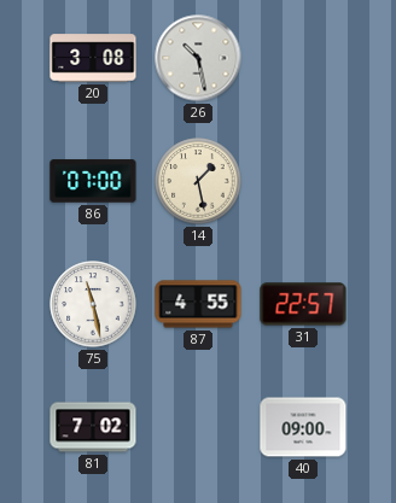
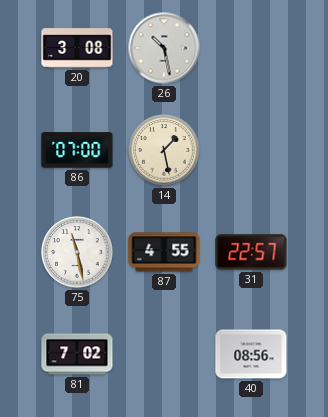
40: 09:00 -> 08:56
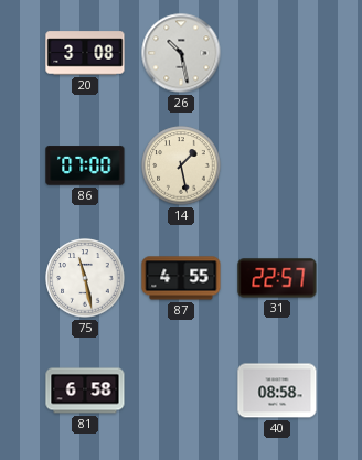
81: 7:02 -> 6:58
40: 08:56 -> 08:58
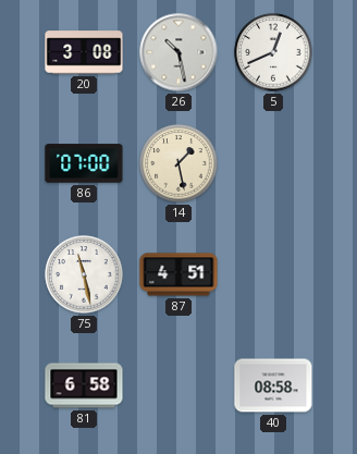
5: none -> 12:41
87: 4:55 -> 4:51
31: 22:57 -> none
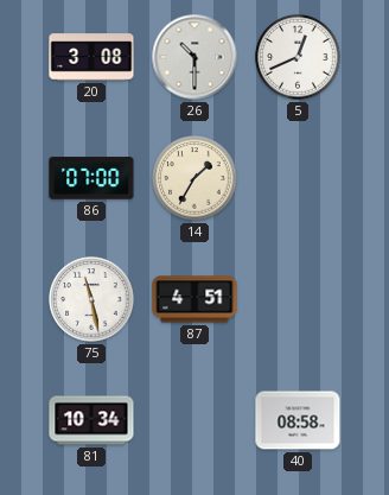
26: 10:28 -> 10:30
14: 1:28 -> 1:35
81: 6:58 -> 10:34
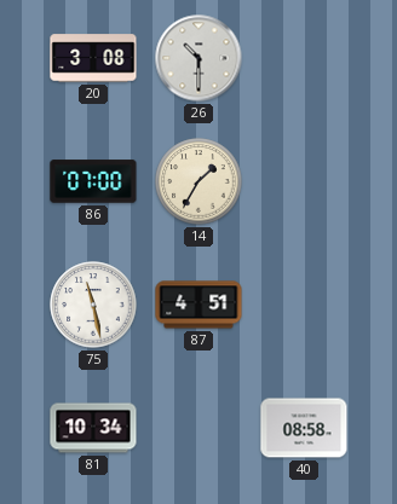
5: 12:41 -> none
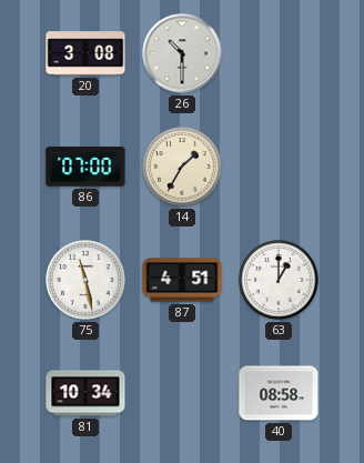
63: none -> 1:00
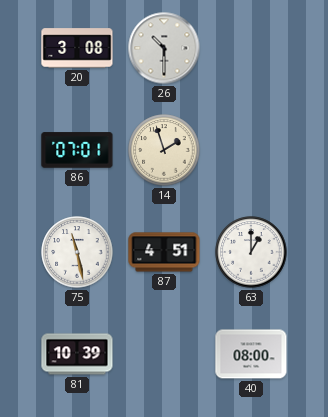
86: 07:00 -> 07:01
14: 1:35 -> 1:57
81: 10:34 -> 10:39
40: 08:58 -> 08:00
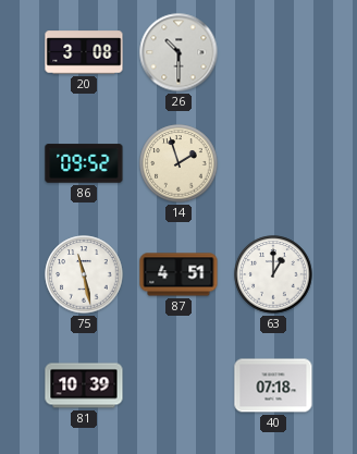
86: 07:01 -> 09:52
40: 08:00 -> 07:18
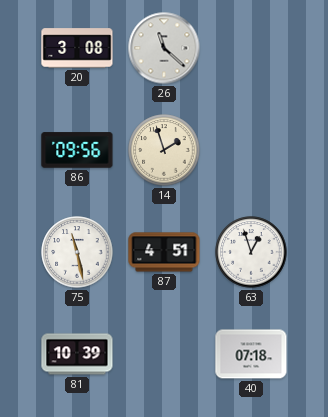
26: 10:30 -> 11:22
86: 09:52 -> 09:56
63: 1:00 -> 12:57
